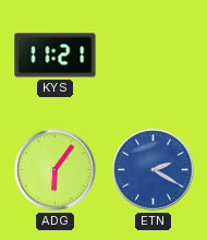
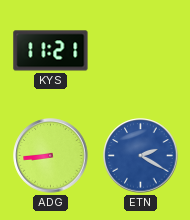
ADG: 6:06 -> 8:44
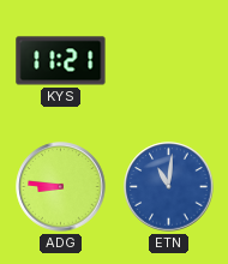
ADG: 8:44 -> 8:46
ETN: 2:20 -> 11:01
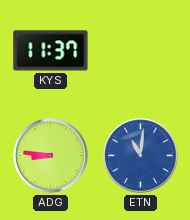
KYS: 11:21 -> 11:37
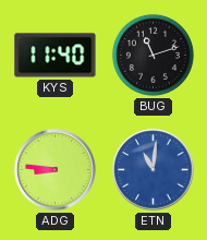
KYS: 11:37 -> 11:40
BUG: none -> 11:12
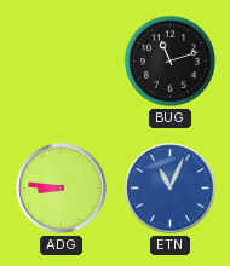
KYS: 11:40 -> none
ETN: 11:01 -> 11:04
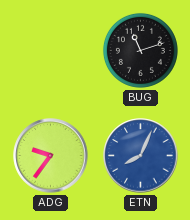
ADG: 8:46 -> 9:36
ETN: 11:04 -> 8:04
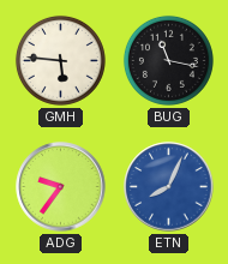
GMH: none -> 5:46
BUG: 11:12 -> 11:17
